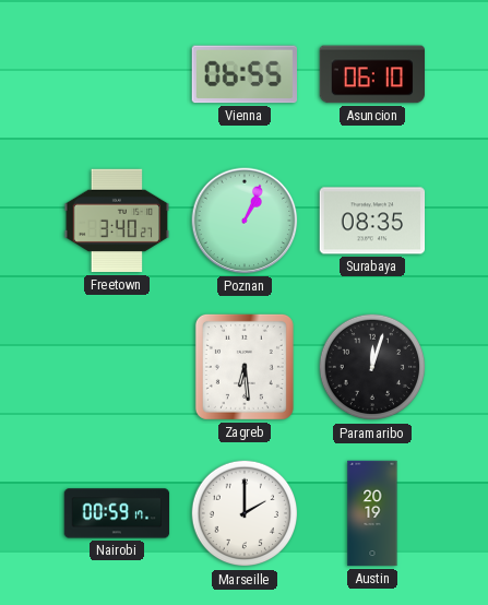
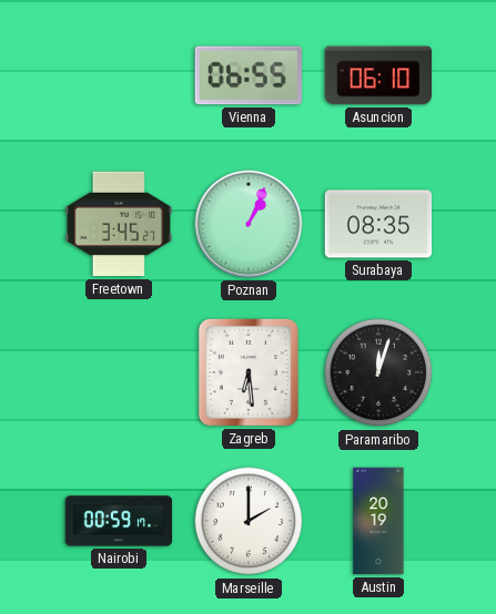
Freetown: 3:40 -> 3:45
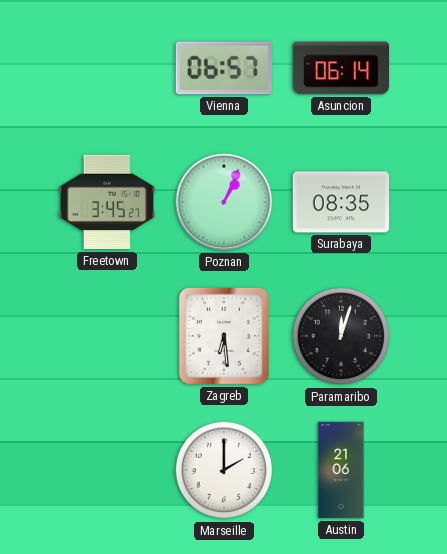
Vienna: 06:55 -> 06:57
Asuncion: 06:10 -> 06:14
Nairobi: 00:59 -> none
Austin: 20:19 -> 21:06
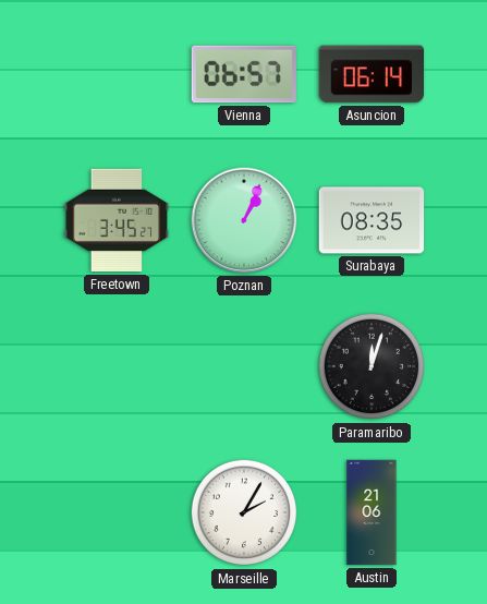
Zagreb: 6:29 -> none
Marseille: 2:00 -> 2:05
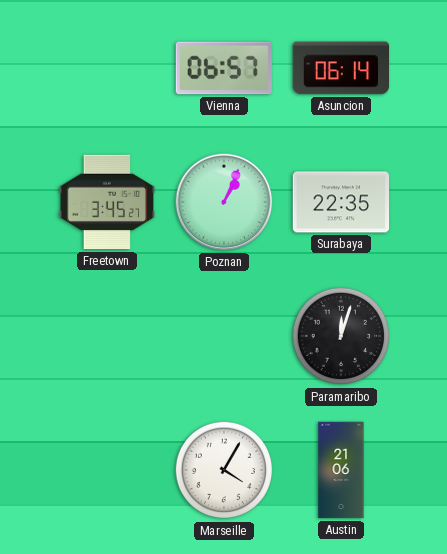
Surabaya: 08:35 -> 22:35
Marseille: 2:05 -> 4:05
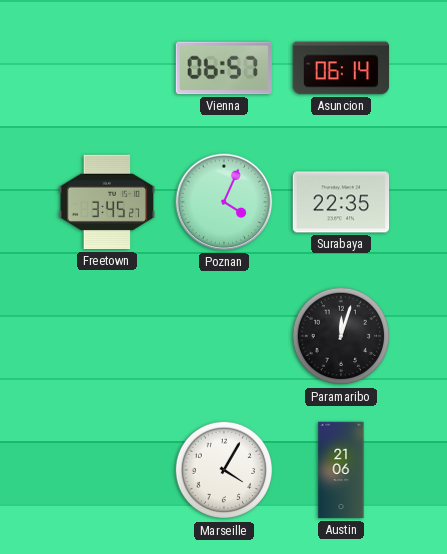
Poznan: 1:04 -> 4:04
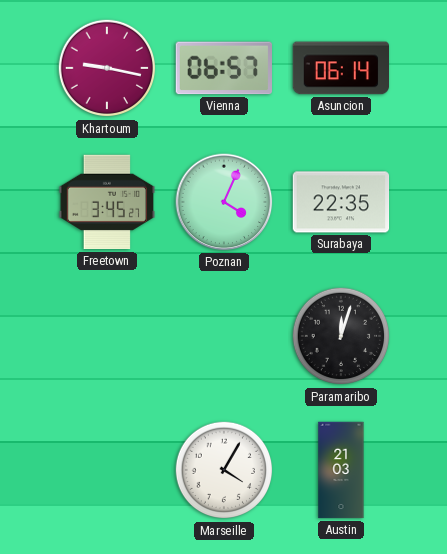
Khartoum: none -> 9:17
Austin: 21:06 -> 21:03
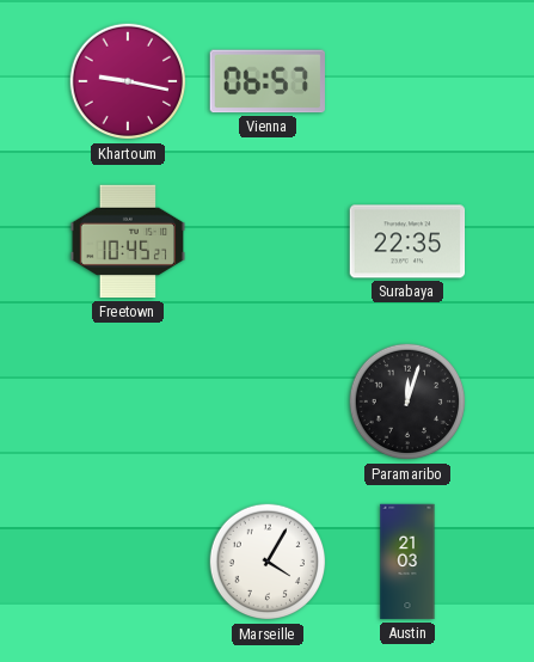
Asuncion: 06:14 -> none
Freetown: 3:45 -> 10:45
Poznan: 4:04 -> none
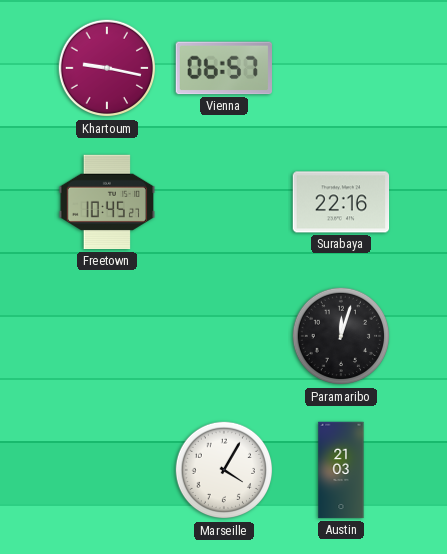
Surabaya: 22:35 -> 22:16
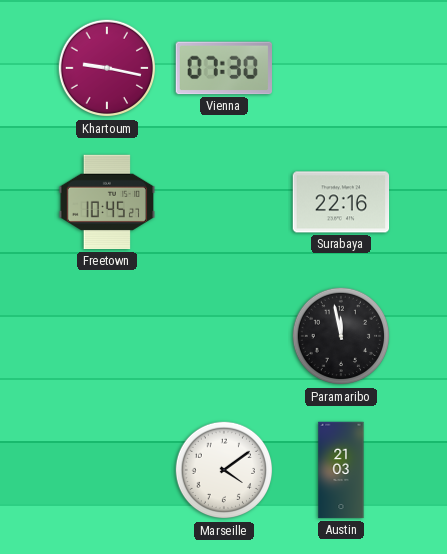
Vienna: 06:57 -> 07:30
Paramaribo: 12:03 -> 11:58
Marseille: 4:05 -> 4:09
